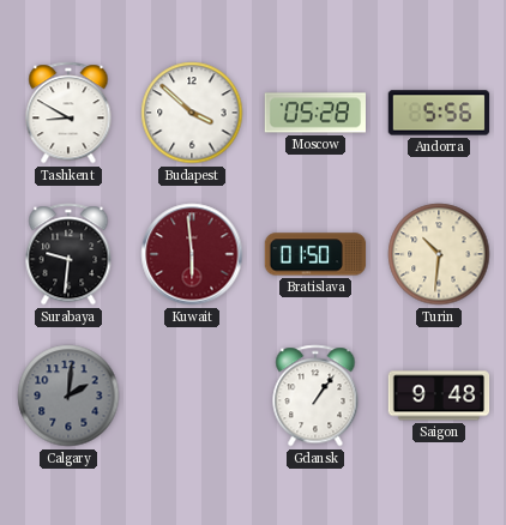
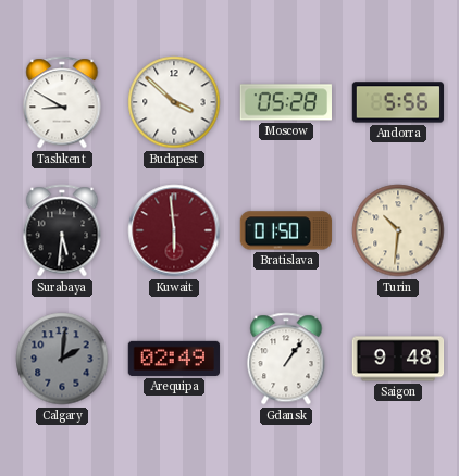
Surabaya: 9:31 -> 5:31
Arequipa: none -> 02:49
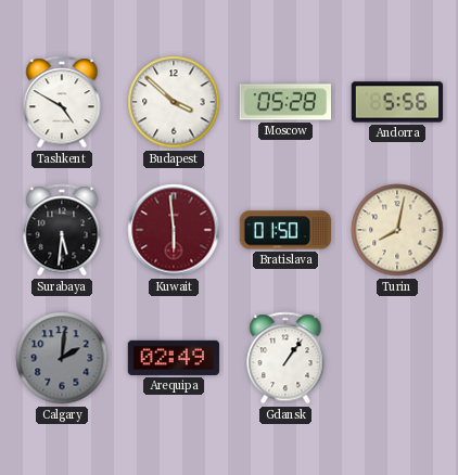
Tashkent: 8:50 -> 4:50
Turin: 10:31 -> 8:02
Saigon: 9:48 -> none
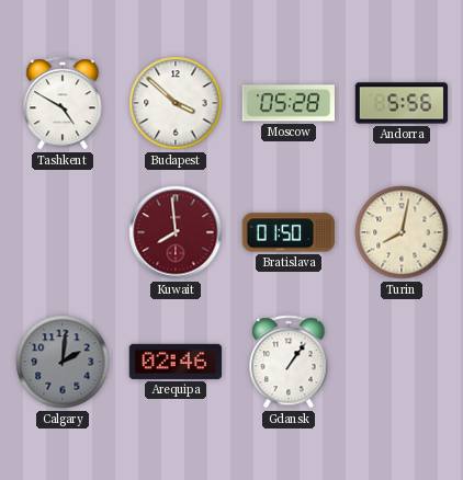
Surabaya: 5:31 -> none
Kuwait: 5:59 -> 7:59
Arequipa: 02:49 -> 02:46
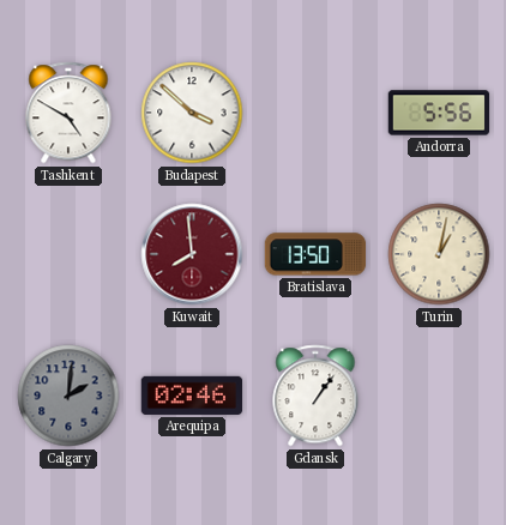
Moscow: 05:28 -> none
Bratislava: 01:50 -> 13:50
Turin: 8:02 -> 1:02
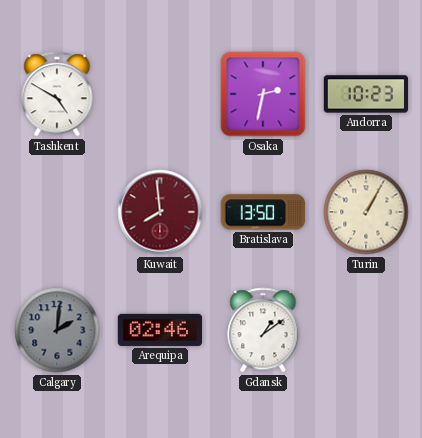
Budapest: 3:52 -> none
Osaka: none -> 2:32
Andorra: 5:56 -> 10:23
Turin: 1:02 -> 1:05
Gdansk: 1:06 -> 1:09
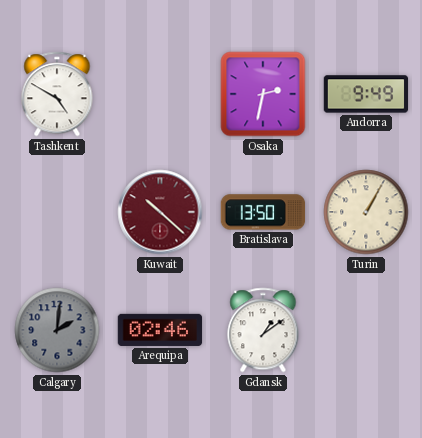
Andorra: 10:23 -> 9:49
Kuwait: 7:59 -> 10:22
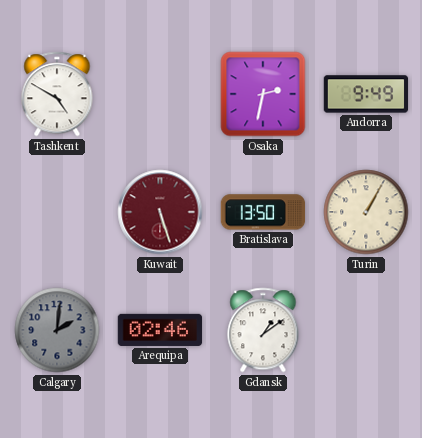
Kuwait: 10:22 -> 5:27
